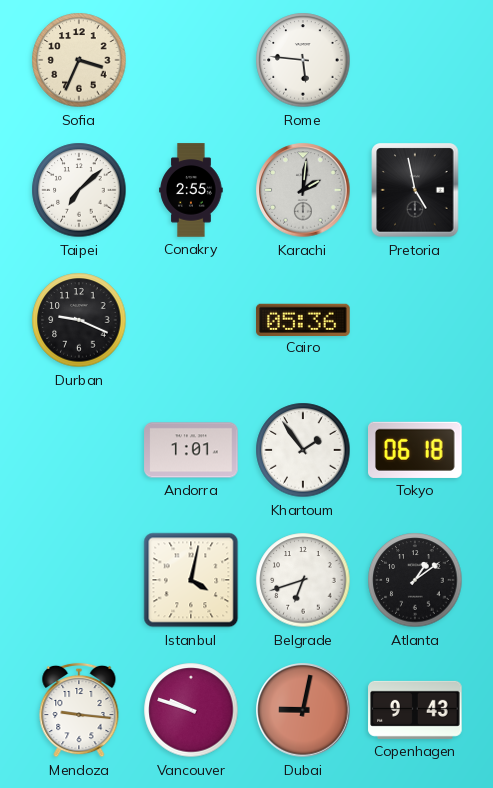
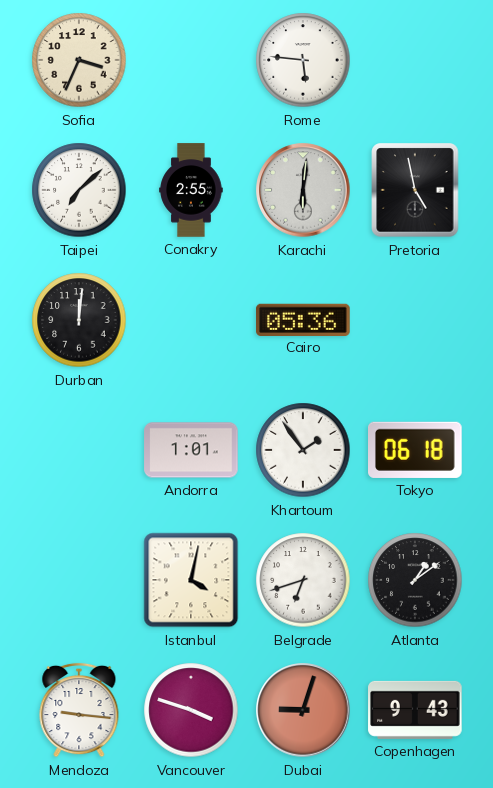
Karachi: 2:01 -> 6:01
Durban: 9:19 -> 12:01
Vancouver: 9:48 -> 3:48
Dubai: 9:02 -> 9:03
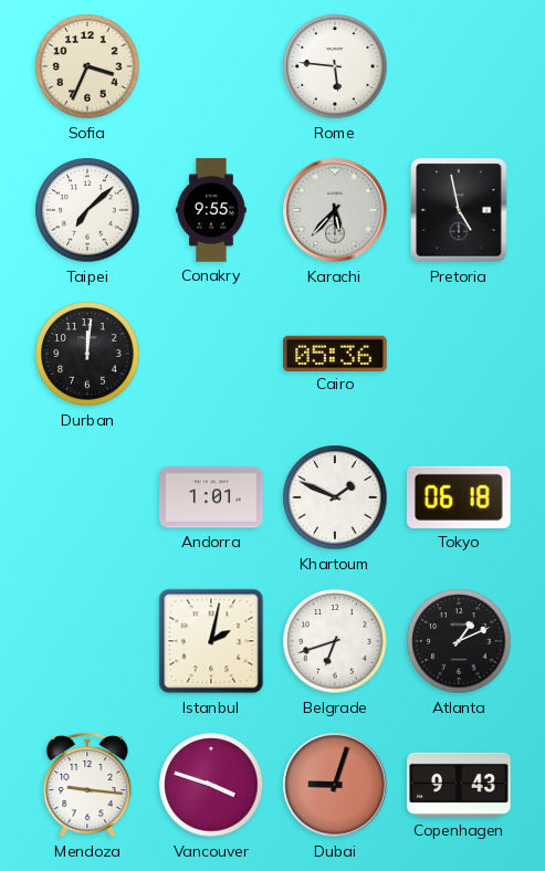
Conakry: 2:55 -> 9:55
Karachi: 6:01 -> 5:37
Khartoum: 1:54 -> 1:49
Istanbul: 4:02 -> 2:02
Atlanta: 1:09 -> 1:11
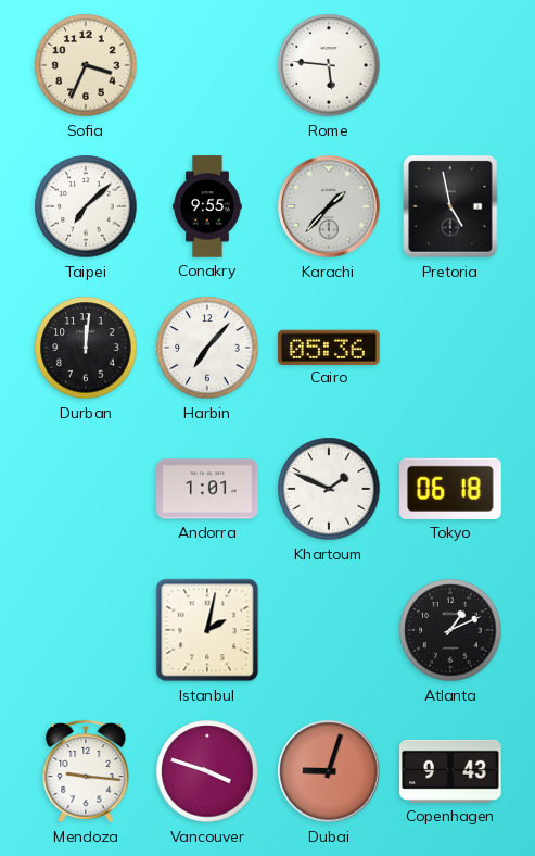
Karachi: 5:37 -> 1:37
Harbin: none -> 7:07
Belgrade: 6:42 -> none
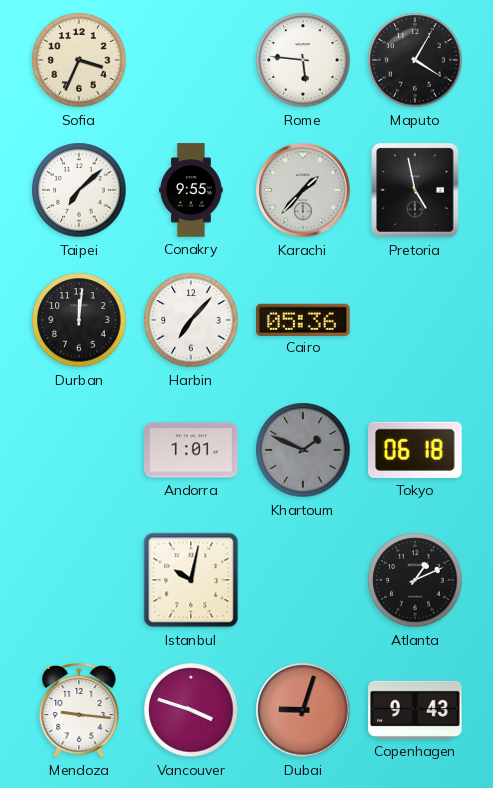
Maputo: none -> 4:05
Khartoum dial: white -> grey
Istanbul: 2:02 -> 10:02
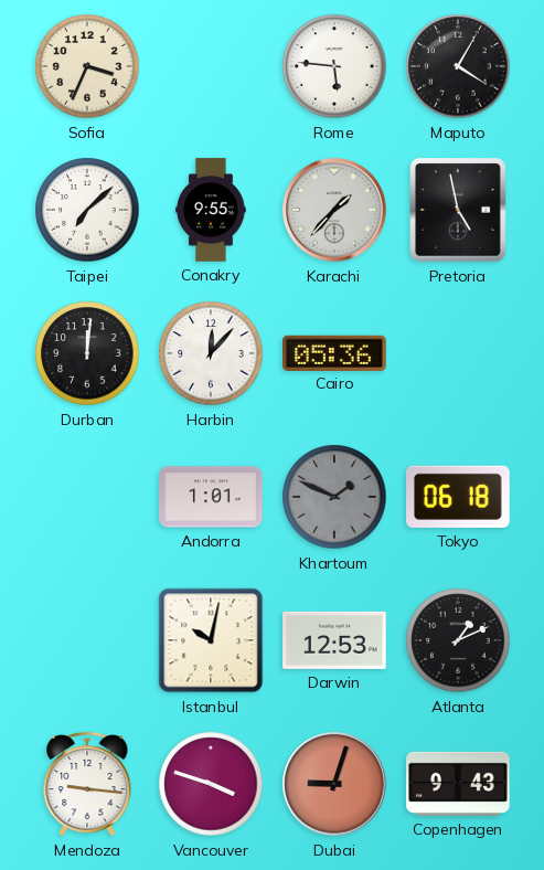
Harbin: 7:07 -> 12:07
Darwin: none -> 12:53
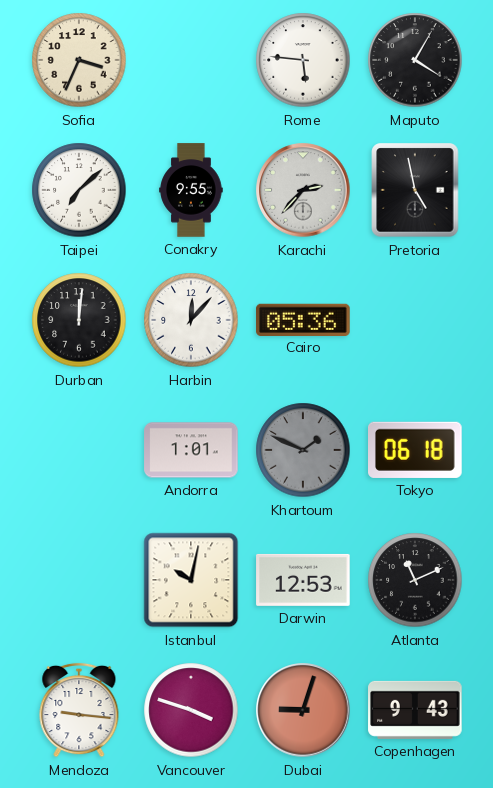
Karachi: 1:37 -> 2:37
Atlanta: 1:11 -> 11:11
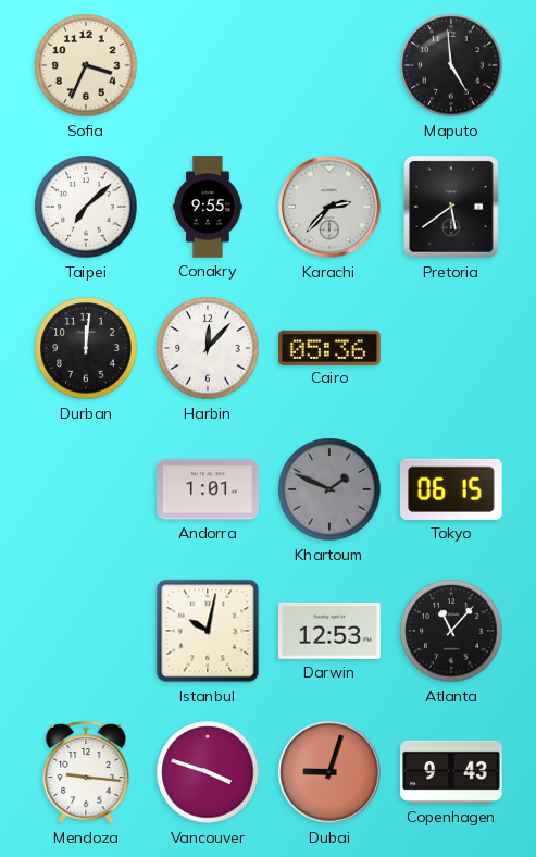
Rome: 5:46 -> none
Maputo: 4:05 -> 4:59
Pretoria: 4:58 -> 5:39
Tokyo: 06:18 -> 06:15
Atlanta: 11:11 -> 11:07
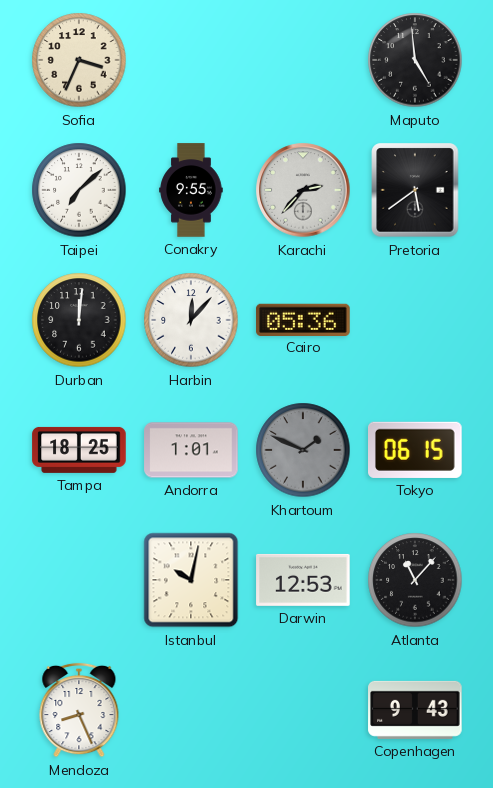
Tampa: none -> 18:25
Mendoza: 9:16 -> 8:26
Vancouver: 3:48 -> none
Dubai: 9:03 -> none
